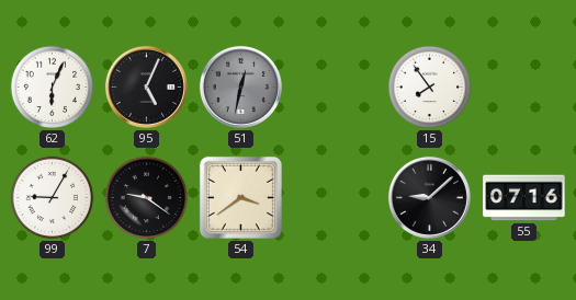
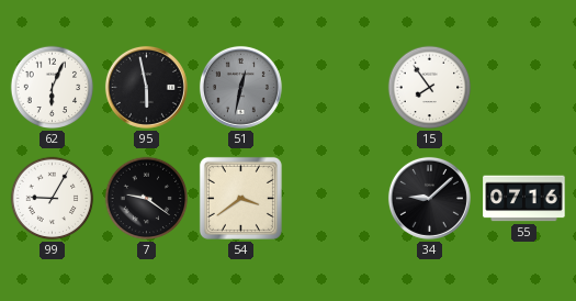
95: 5:04 -> 5:58
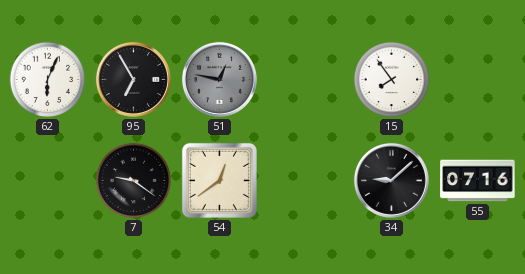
95: 5:58 -> 6:55
51: 12:32 -> 12:47
99: 9:05 -> none
54: 3:39 -> 12:39
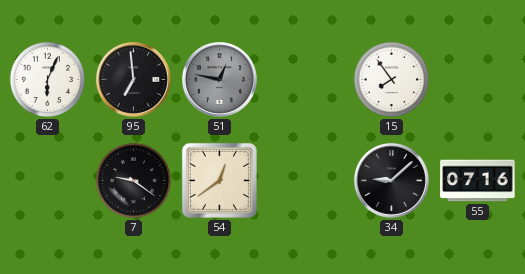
95: 6:55 -> 6:59
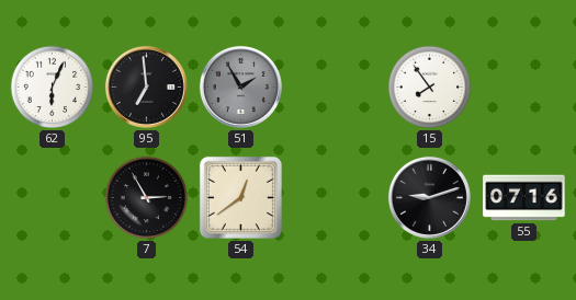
51: 12:47 -> 1:55
7: 9:21 -> 2:55
34: 9:08 -> 9:12
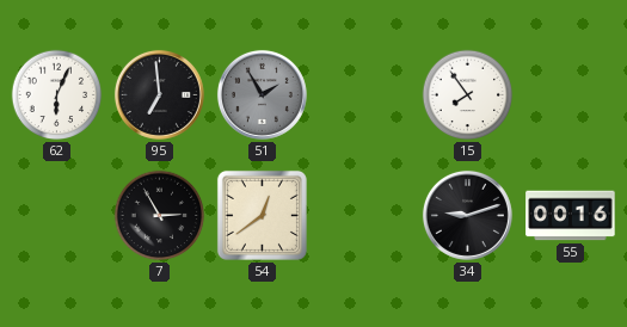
55: 07:16 -> 00:16
